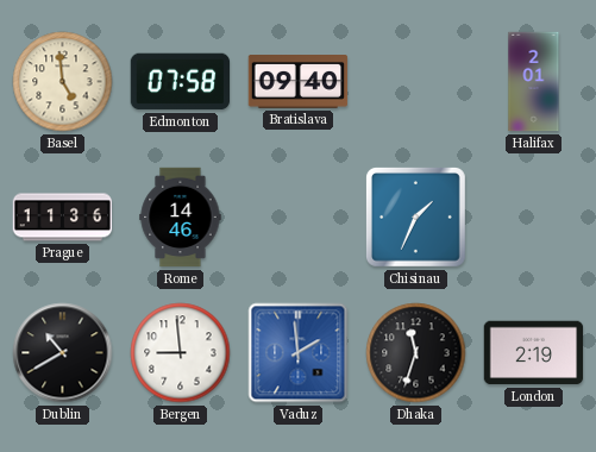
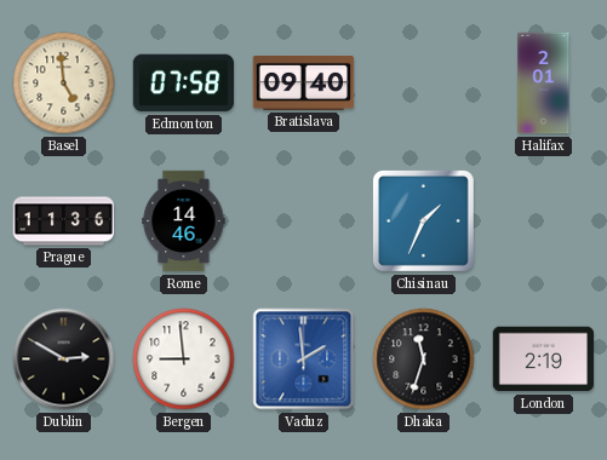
Dublin: 10:40 -> 2:50
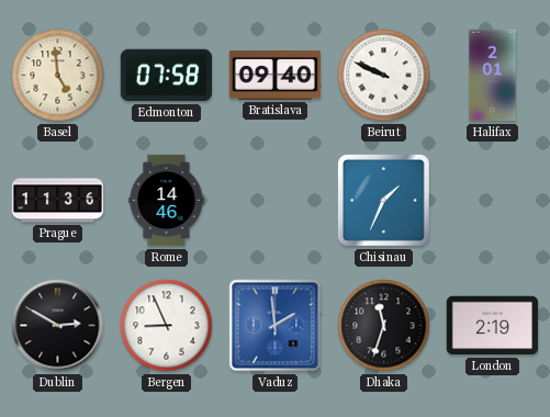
Beirut: none -> 9:49
Bergen: 8:59 -> 8:56
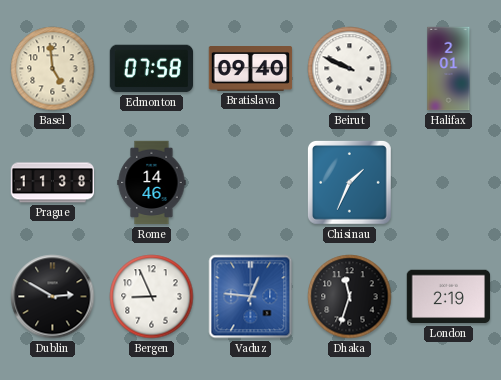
Prague: 11:36 -> 11:38
Vaduz: 1:59 -> 12:46
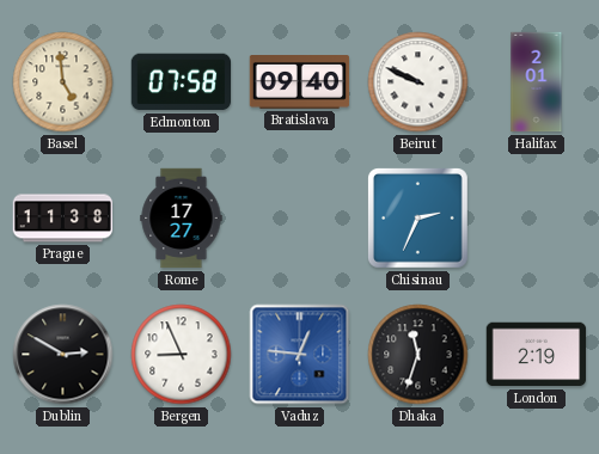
Rome: 14:46 -> 17:27
Chisinau: 1:34 -> 2:34
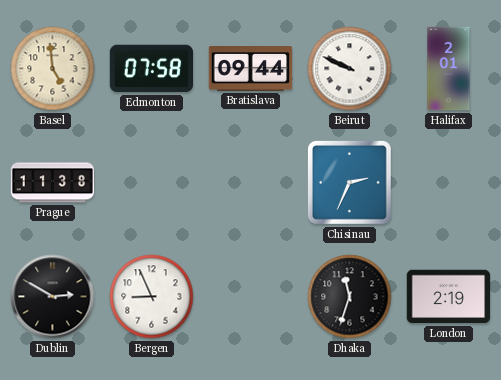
Bratislava: 09:40 -> 09:44
Rome: 17:27 -> none
Vaduz: 12:46 -> none
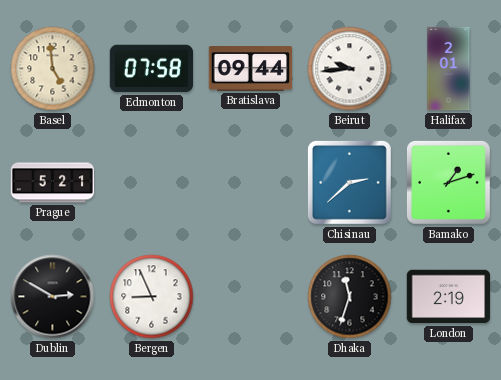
Beirut: 9:49 -> 9:44
Prague: 11:38 -> 5:21
Chisinau: 2:34 -> 2:38
Bamako: none -> 1:12
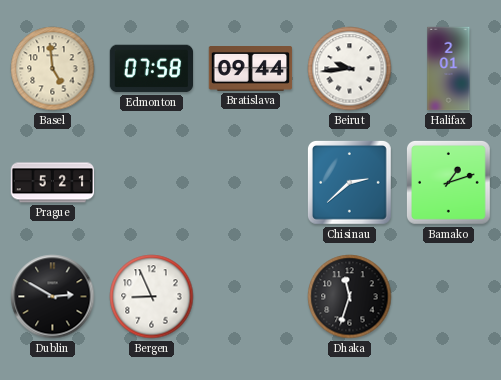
London: 2:19 -> none
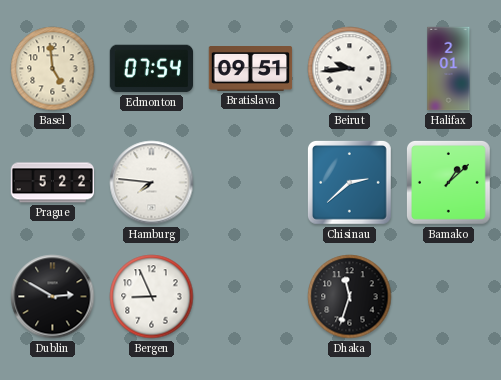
Edmonton: 07:58 -> 07:54
Bratislava: 09:44 -> 09:51
Prague: 5:21 -> 5:22
Hamburg: none -> 7:46
Bamako: 1:12 -> 1:08
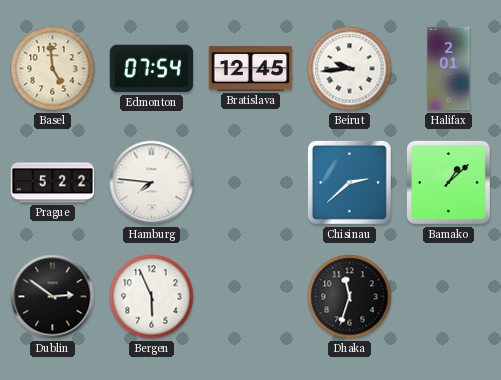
Bratislava: 09:51 -> 12:45
Dublin: 2:50 -> 2:51
Bergen: 8:56 -> 5:56
